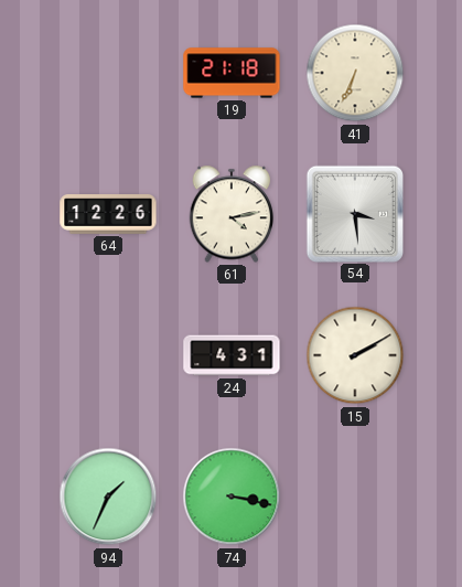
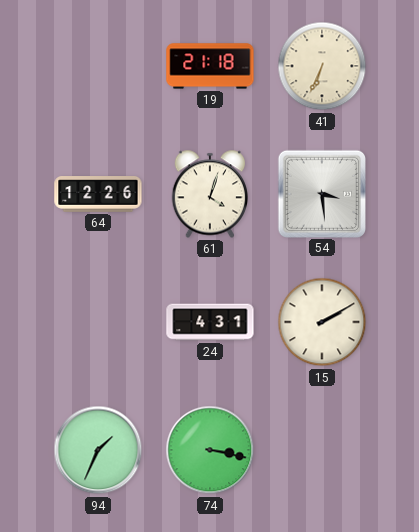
61: 4:13 -> 4:03
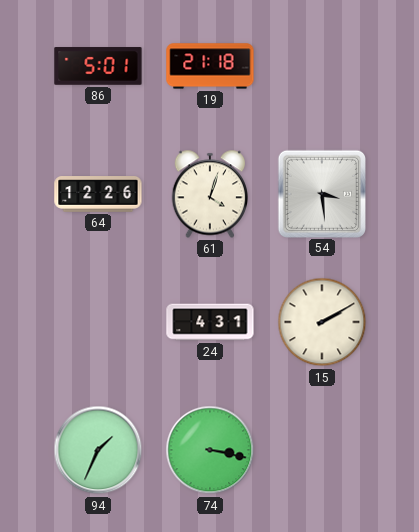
86: none -> 5:01
41: 6:34 -> none
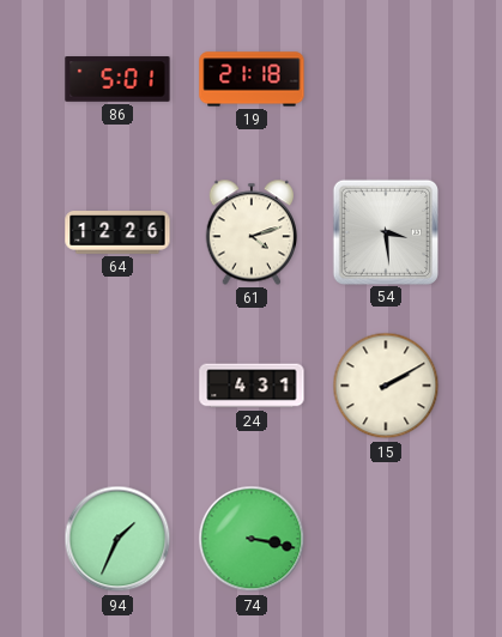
61: 4:03 -> 4:12
